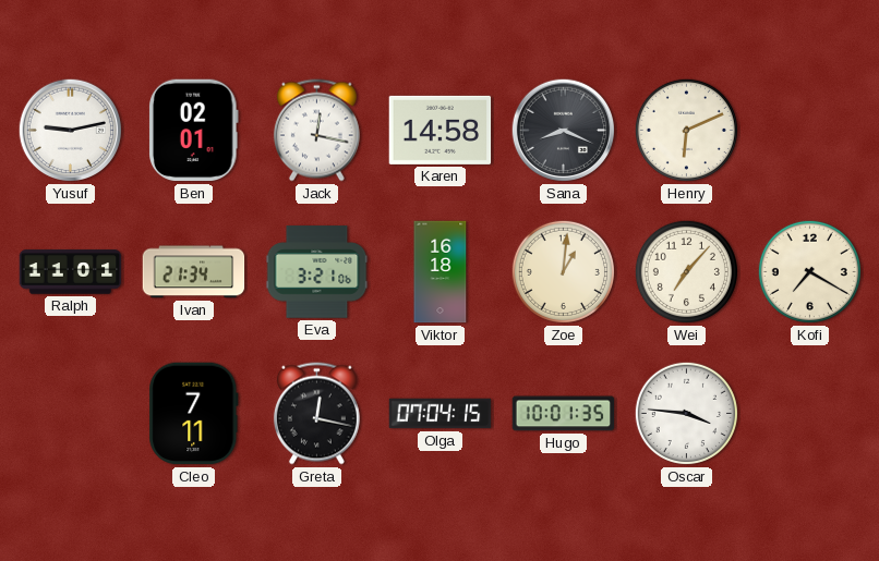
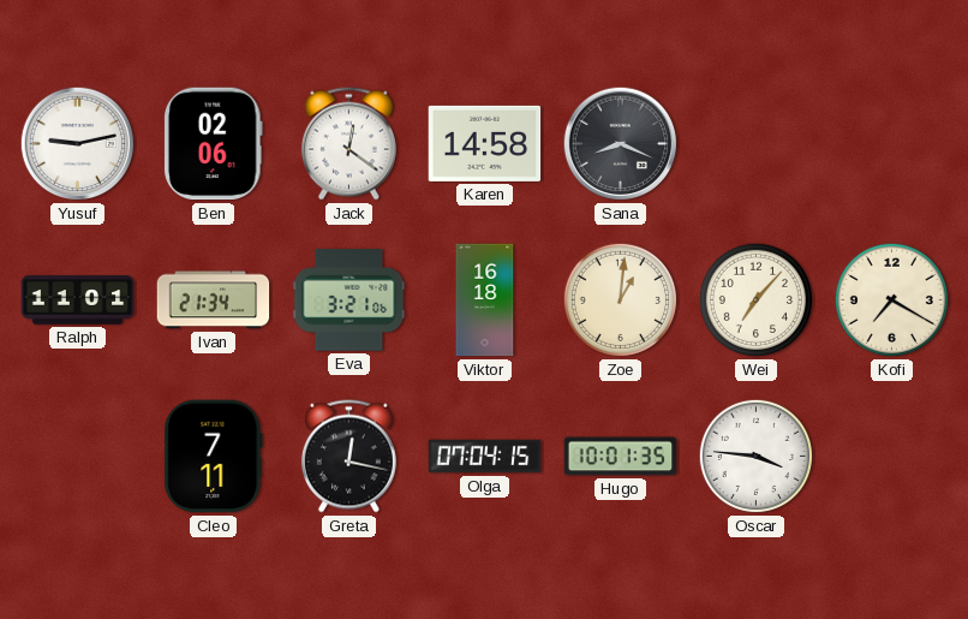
Ben: 02:01 -> 02:06
Jack: 12:17 -> 12:21
Henry: 6:11 -> none
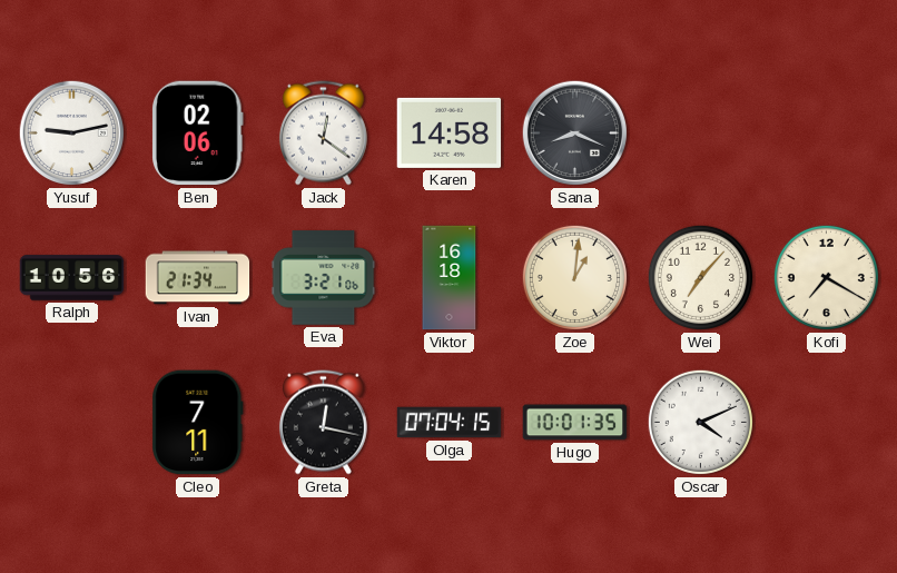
Ralph: 11:01 -> 10:56
Oscar: 3:46 -> 4:11
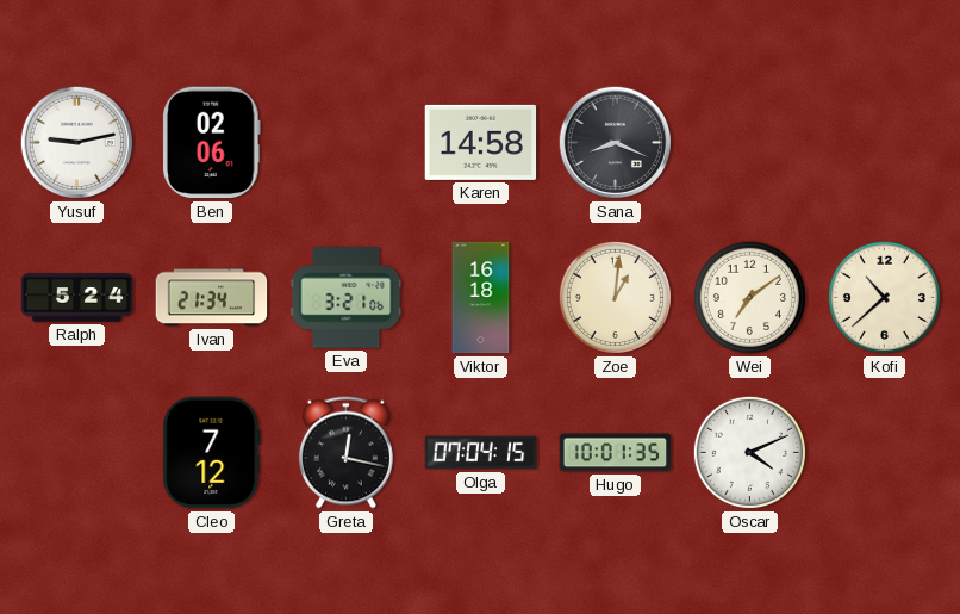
Jack: 12:21 -> none
Ralph: 10:56 -> 5:24
Wei: 7:07 -> 7:09
Kofi: 7:20 -> 10:38
Cleo: 7:11 -> 7:12
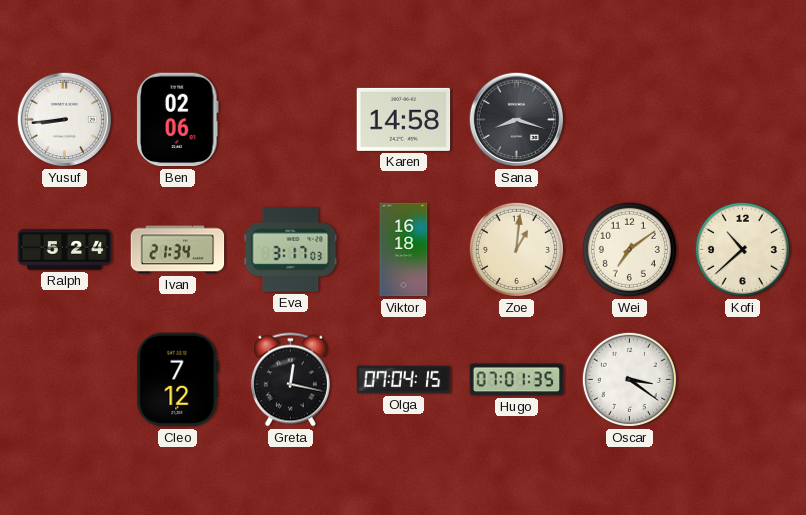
Yusuf: 9:13 -> 8:44
Sana: 8:19 -> 8:18
Eva: 3:21 -> 3:17
Hugo: 10:01 -> 07:01
Oscar: 4:11 -> 3:21
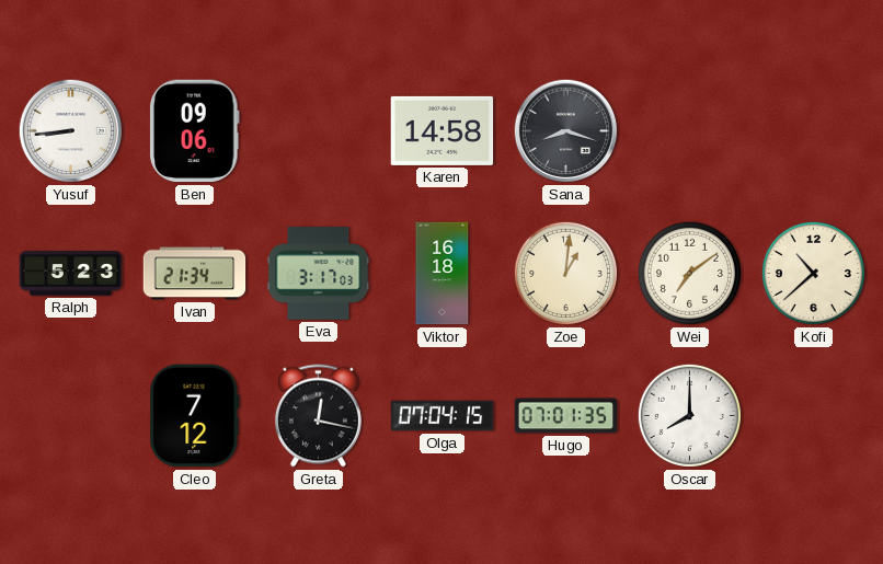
Ben: 02:06 -> 09:06
Ralph: 5:24 -> 5:23
Oscar: 3:21 -> 8:00
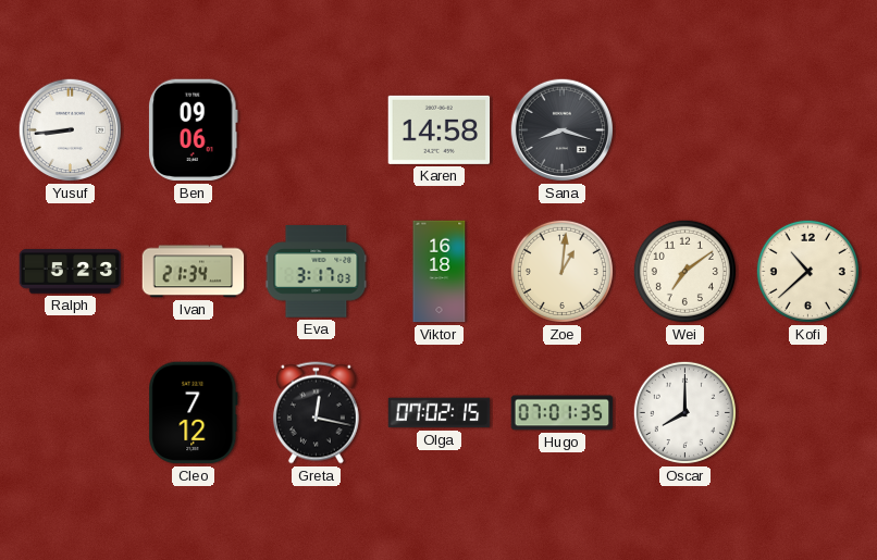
Olga: 07:04 -> 07:02
